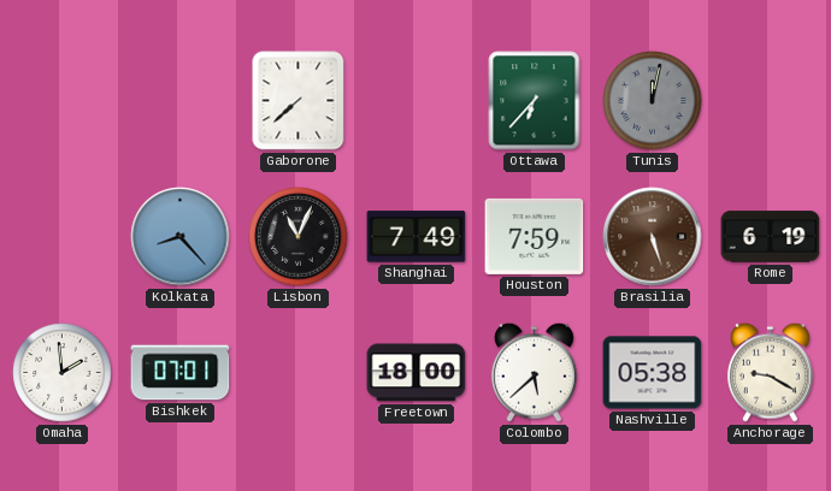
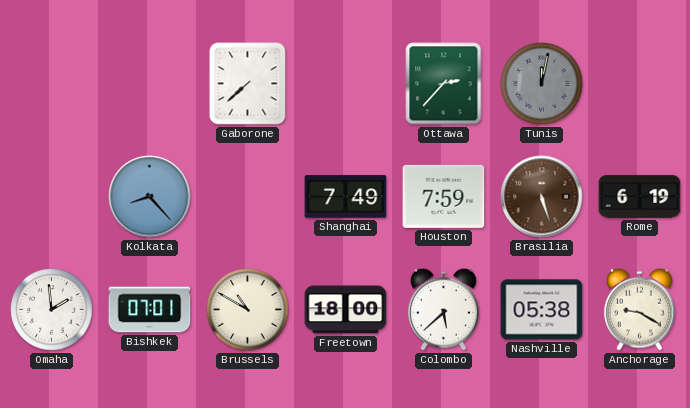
Ottawa: 6:37 -> 2:37
Lisbon: 11:04 -> none
Brussels: none -> 10:50
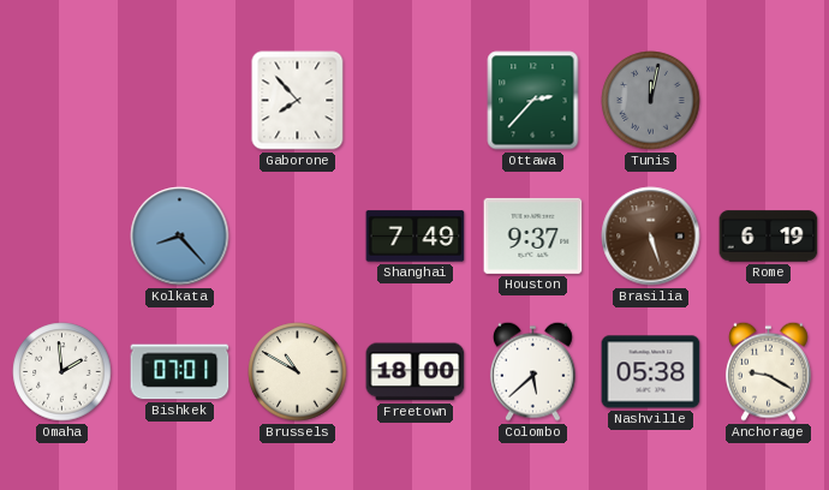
Gaborone: 7:38 -> 7:53
Houston: 7:59 -> 9:37
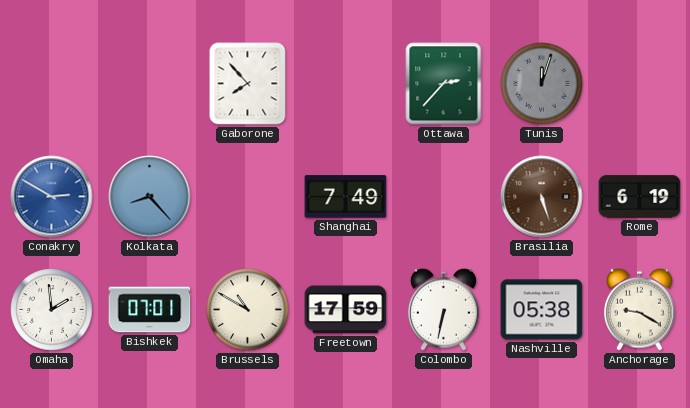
Tunis: 12:02 -> 12:03
Conakry: none -> 2:50
Houston: 9:37 -> none
Freetown: 18:00 -> 17:59
Colombo: 5:38 -> 6:32
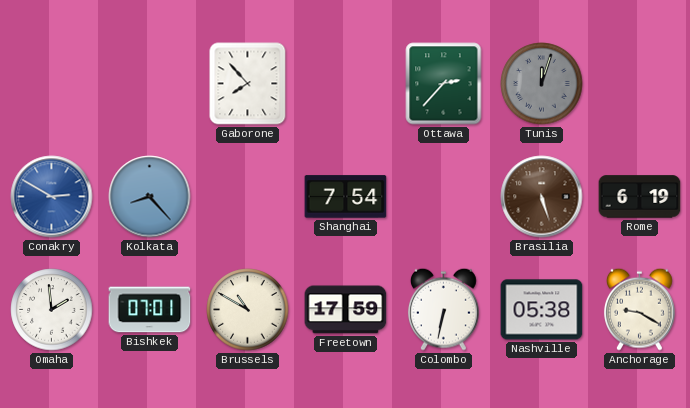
Shanghai: 7:49 -> 7:54
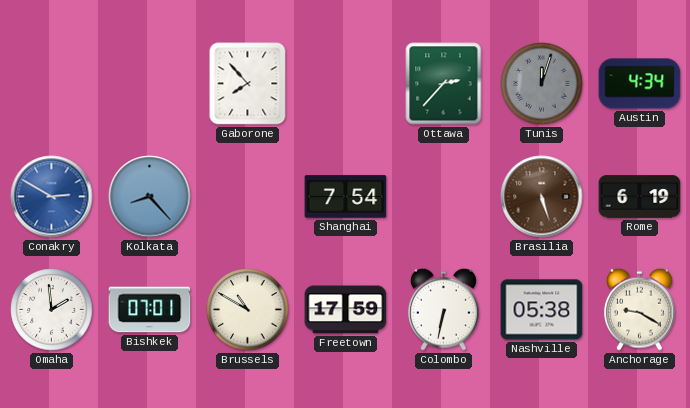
Austin: none -> 4:34
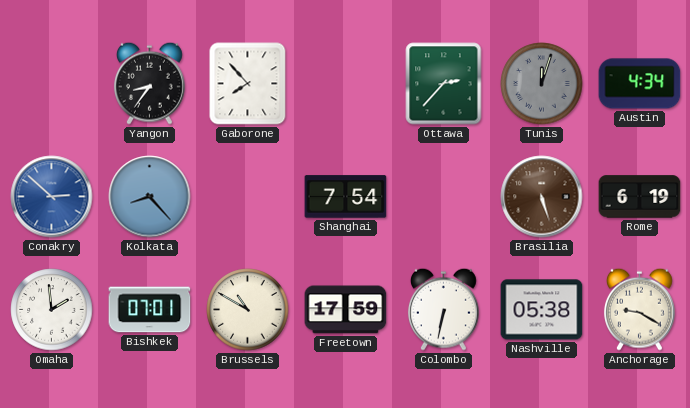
Yangon: none -> 8:36
Conakry: 2:50 -> 2:52
